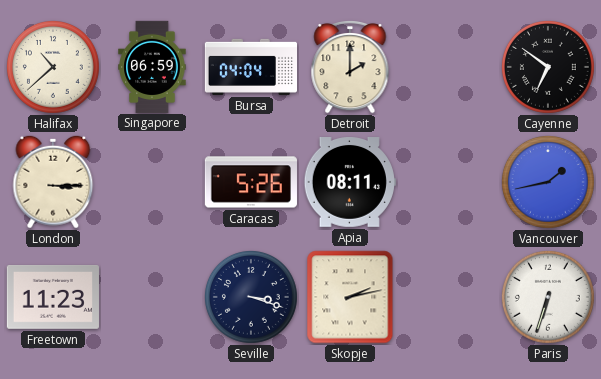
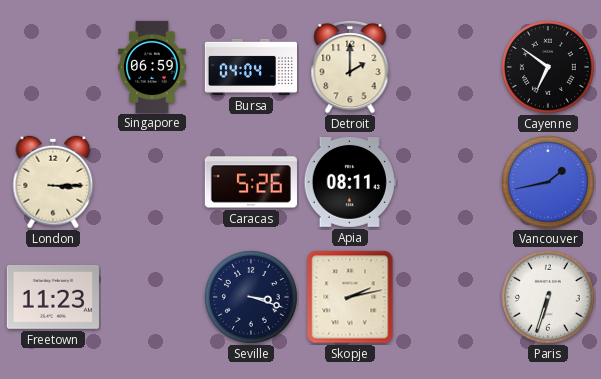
Halifax: 10:38 -> none
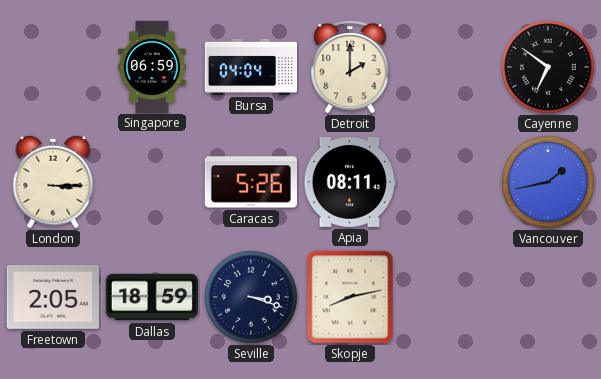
Freetown: 11:23 -> 2:05
Dallas: none -> 18:59
Skopje: 2:13 -> 8:13
Paris: 6:33 -> none
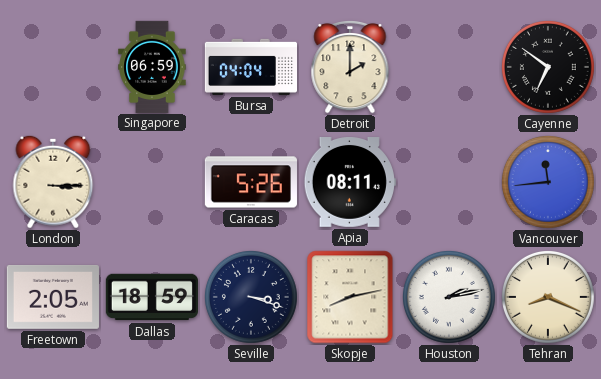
Vancouver: 1:43 -> 11:44
Houston: none -> 2:13
Tehran: none -> 8:19
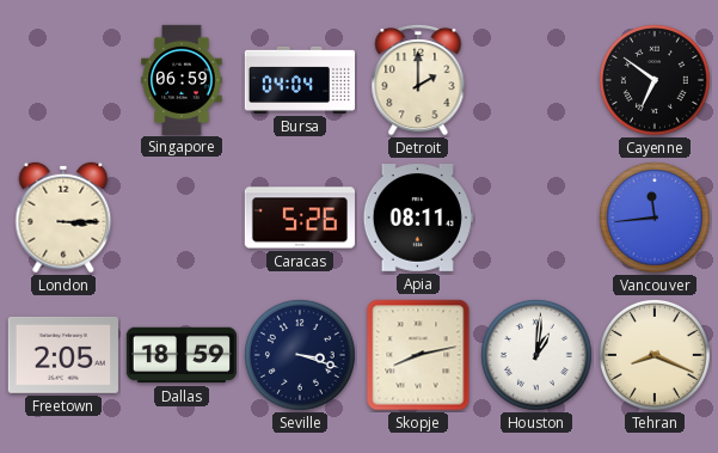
Houston: 2:13 -> 1:01
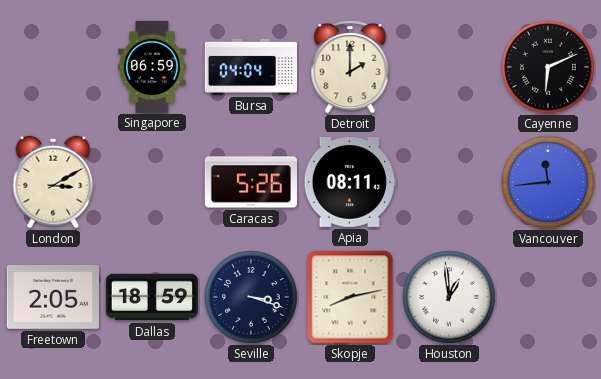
Cayenne: 6:51 -> 6:11
London: 3:15 -> 3:10
Houston: 1:01 -> 12:59
Tehran: 8:19 -> none
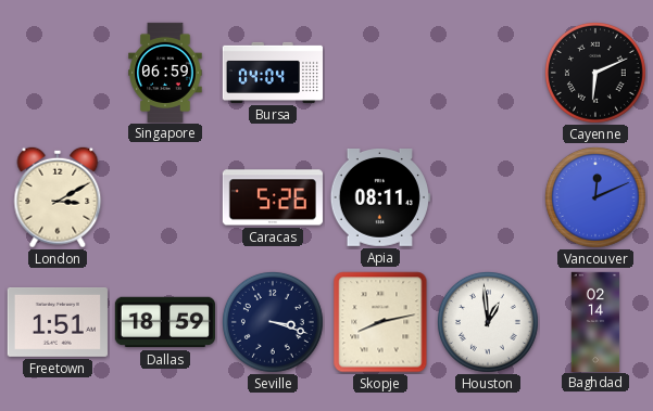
Detroit: 2:00 -> none
Vancouver: 11:44 -> 12:11
Freetown: 2:05 -> 1:51
Baghdad: none -> 02:14
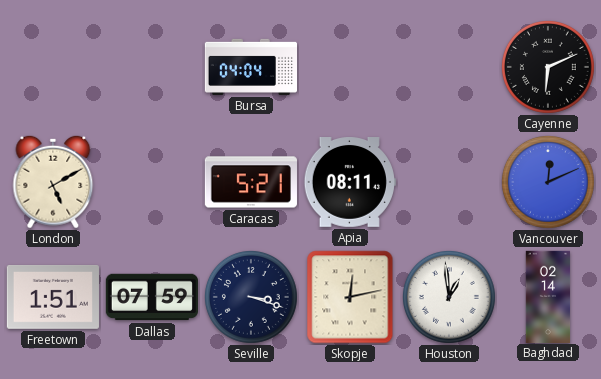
Singapore: 06:59 -> none
London: 3:10 -> 5:10
Caracas: 5:26 -> 5:21
Dallas: 18:59 -> 07:59
Skopje: 8:13 -> 12:13
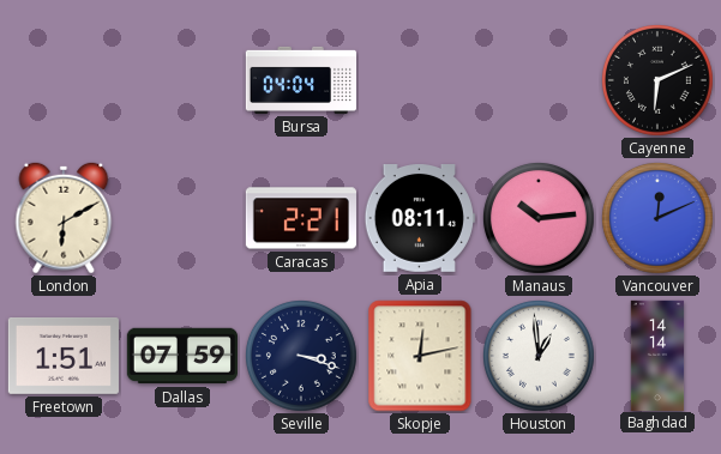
London: 5:10 -> 6:10
Caracas: 5:21 -> 2:21
Manaus: none -> 10:14
Baghdad: 02:14 -> 14:14
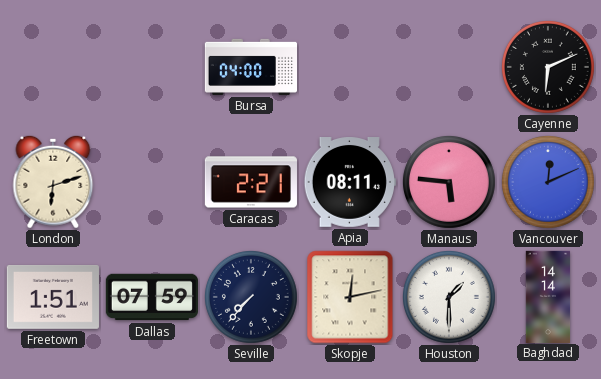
Bursa: 04:04 -> 04:00
London: 6:10 -> 6:12
Manaus: 10:14 -> 5:46
Seville: 3:18 -> 7:37
Houston: 12:59 -> 1:30
